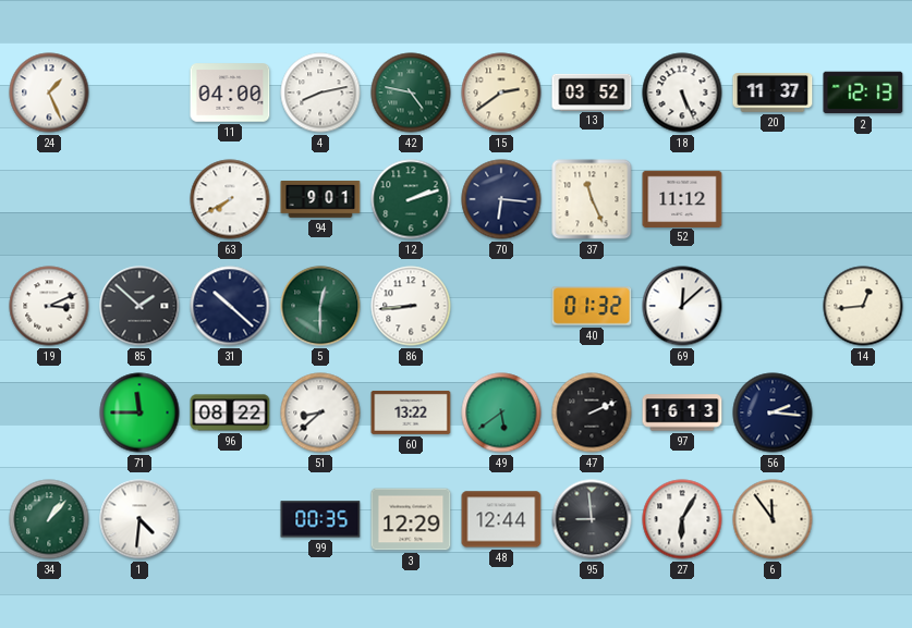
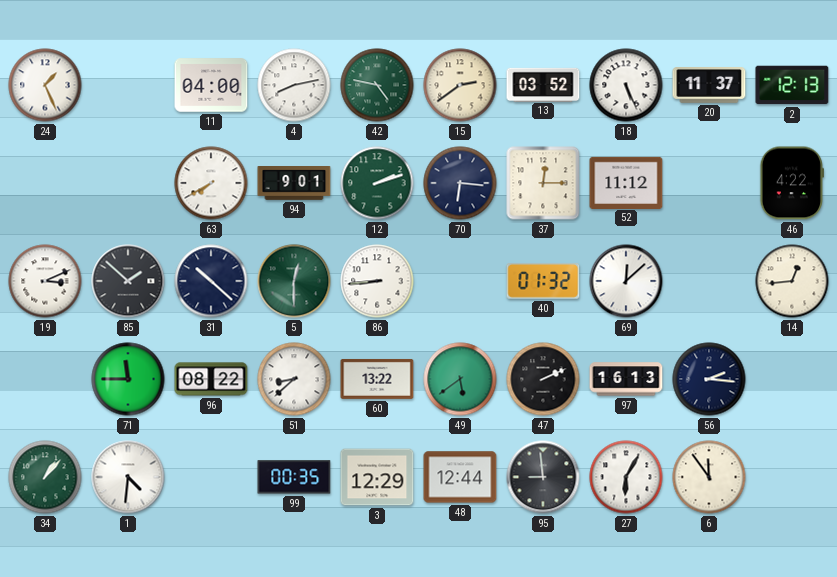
37: 11:26 -> 12:15
46: none -> 4:22
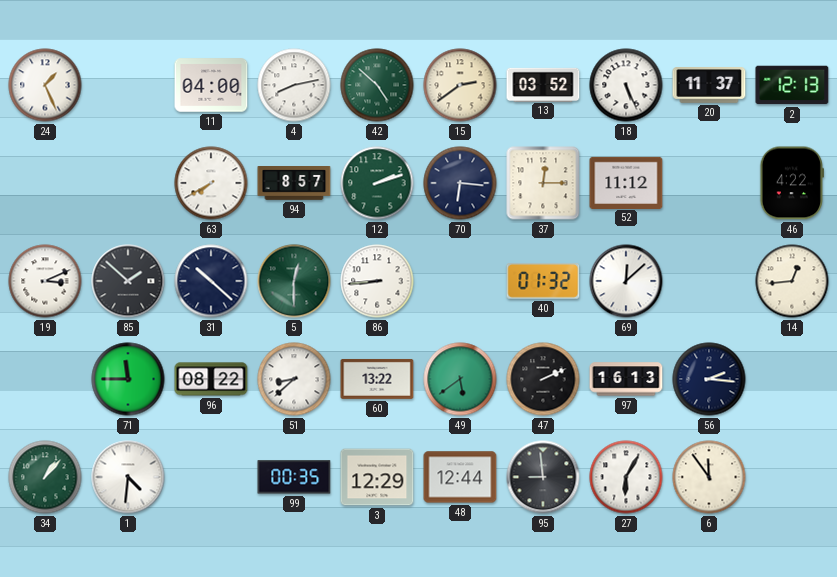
42: 4:47 -> 4:52
94: 9:01 -> 8:57
